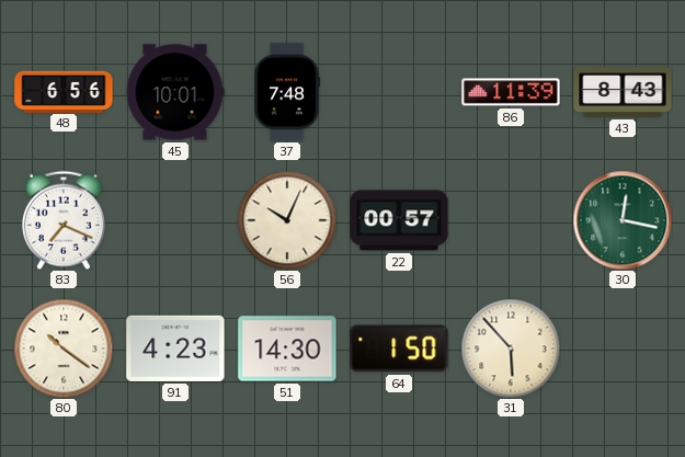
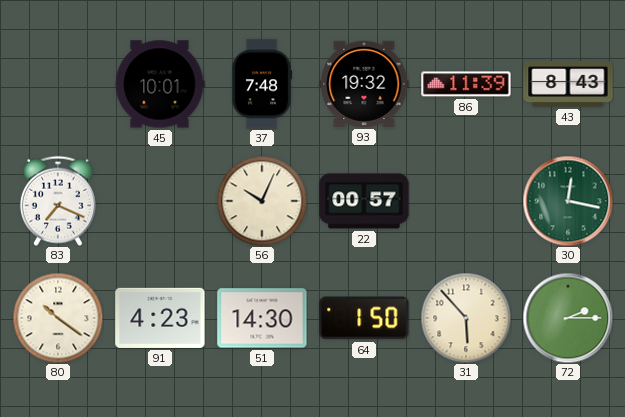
48: 6:56 -> none
93: none -> 19:32
72: none -> 2:15
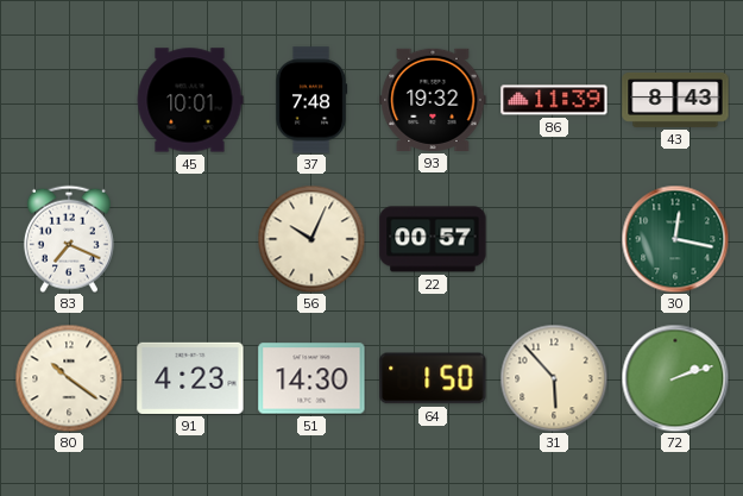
72: 2:15 -> 2:12
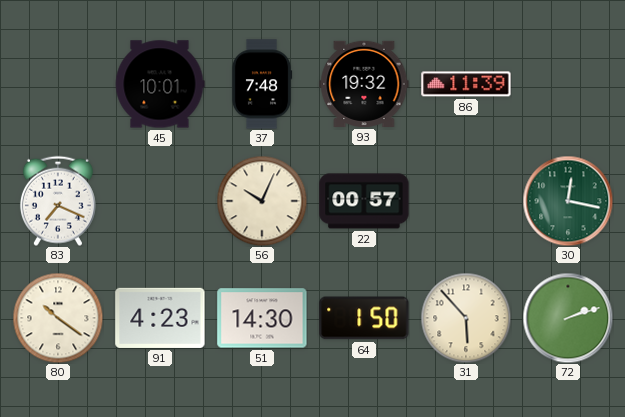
43: 8:43 -> none
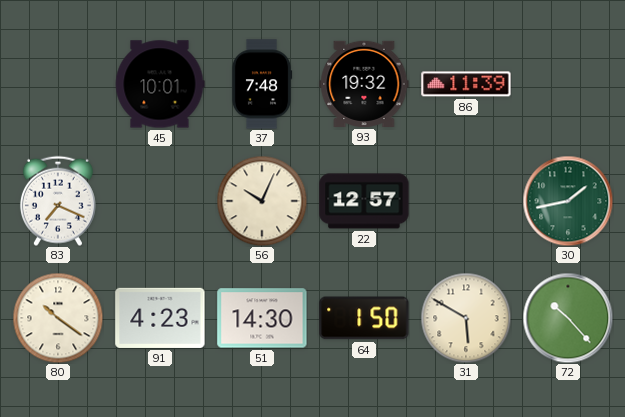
22: 00:57 -> 12:57
30: 12:17 -> 1:43
31: 5:53 -> 5:50
72: 2:12 -> 10:23
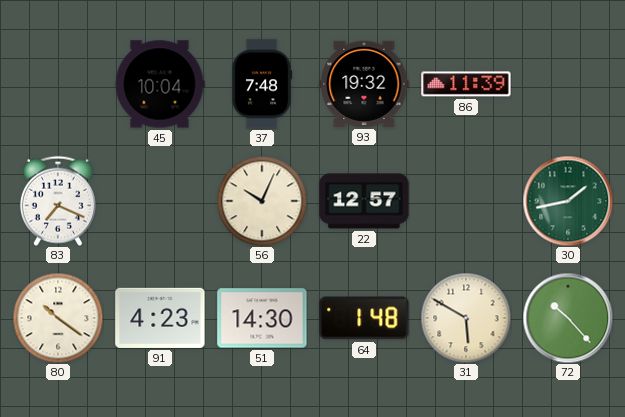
45: 10:01 -> 10:04
64: 1:50 -> 1:48
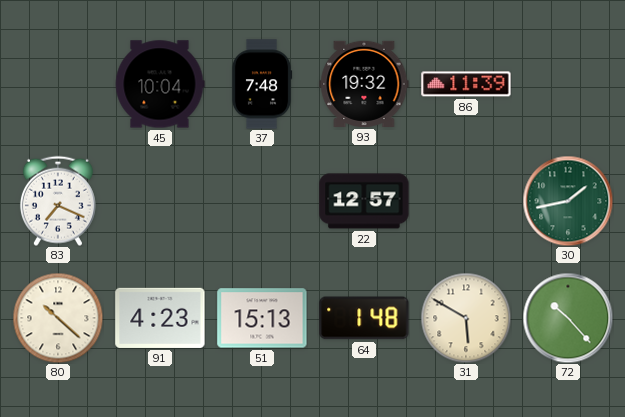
56: 10:04 -> none
80: 10:21 -> 10:22
51: 14:30 -> 15:13
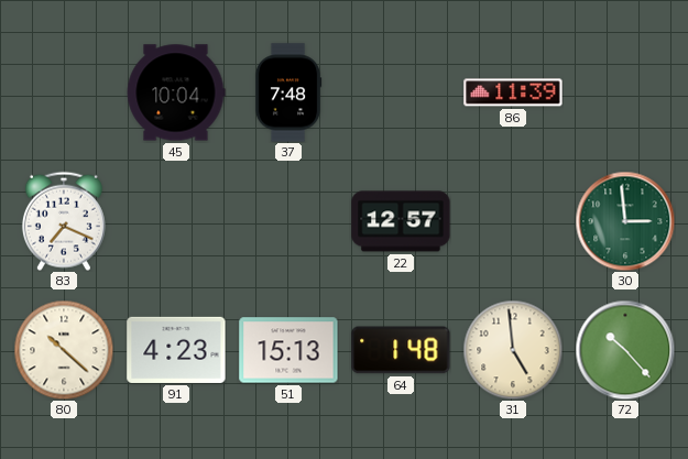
93: 19:32 -> none
30: 1:43 -> 2:59
31: 5:50 -> 4:59
